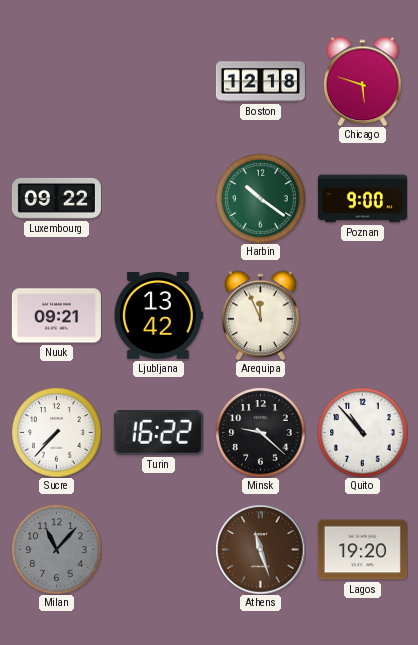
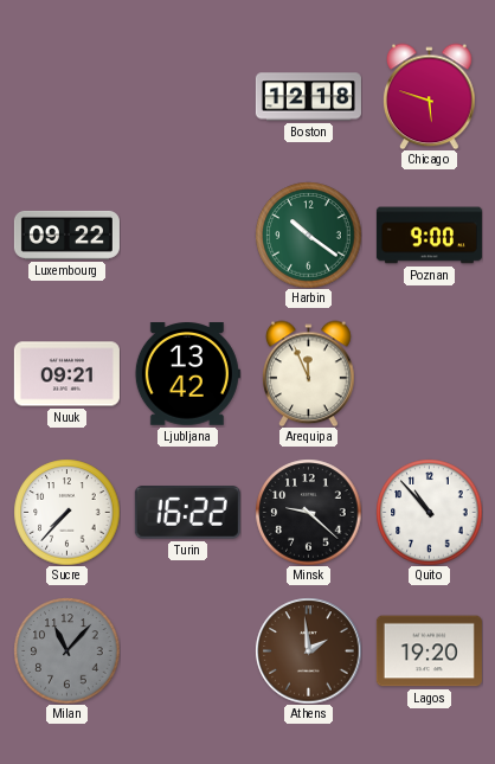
Athens: 11:27 -> 1:59
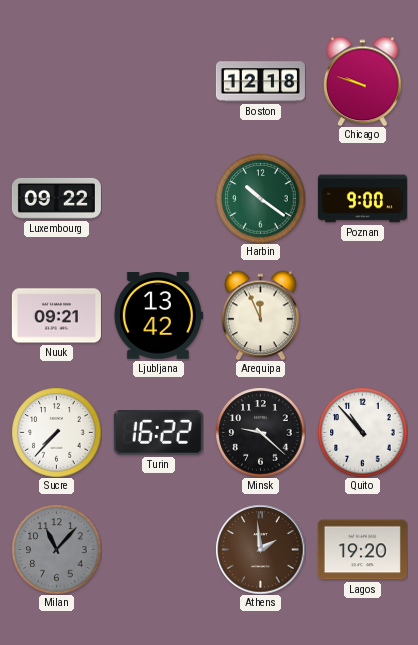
Chicago: 5:48 -> 9:48
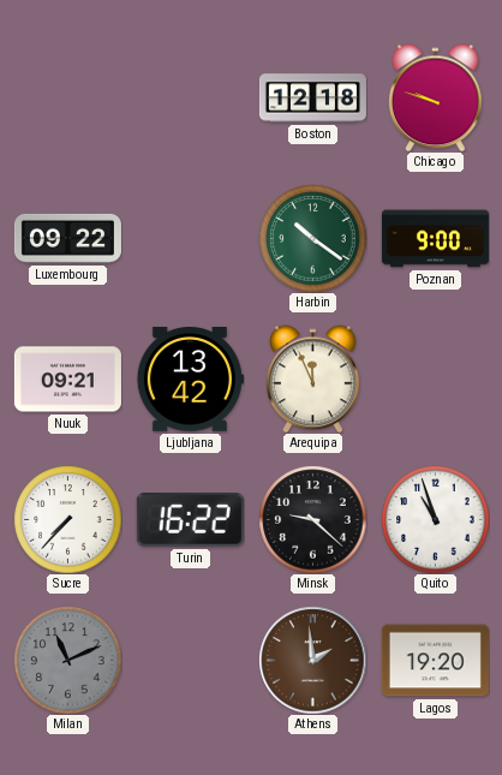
Quito: 10:53 -> 10:57
Milan: 11:07 -> 11:11
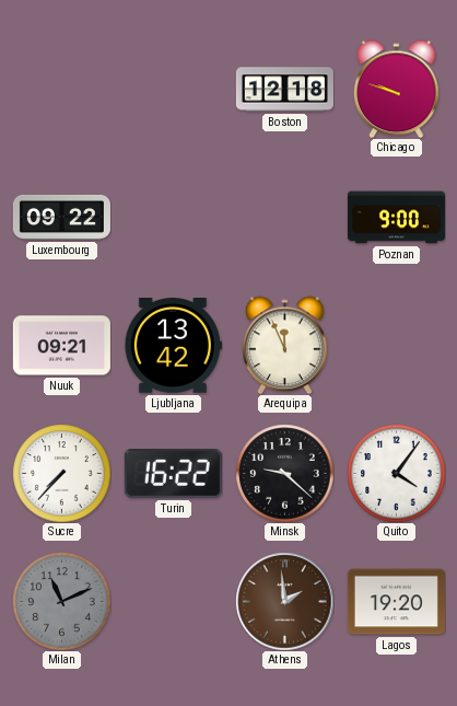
Harbin: 10:21 -> none
Quito: 10:57 -> 4:06
